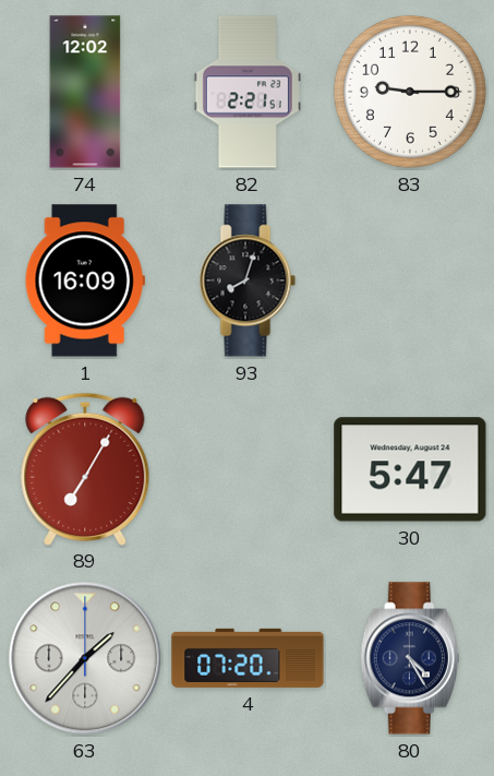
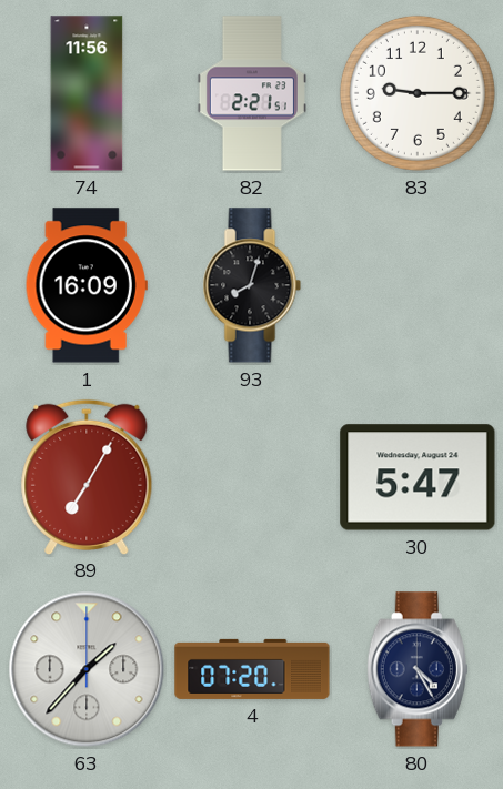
74: 12:02 -> 11:56
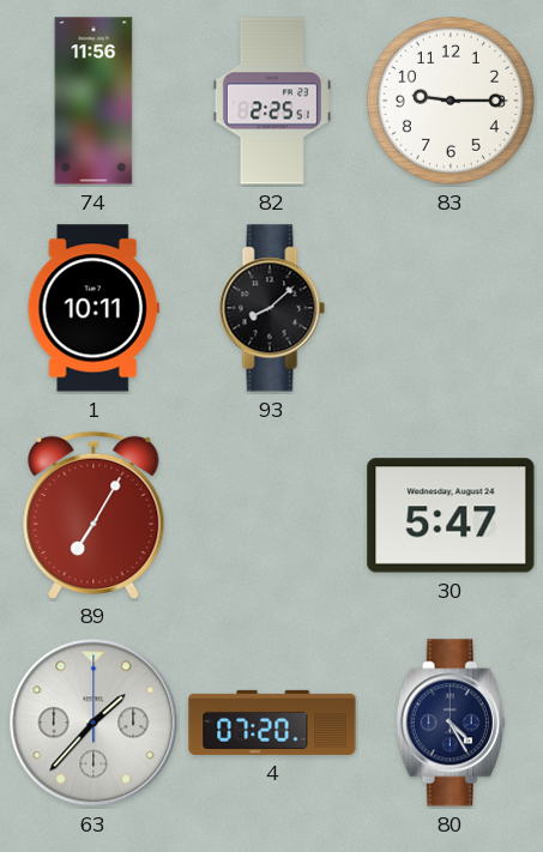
82: 2:21 -> 2:25
1: 16:09 -> 10:11
93: 8:03 -> 8:08
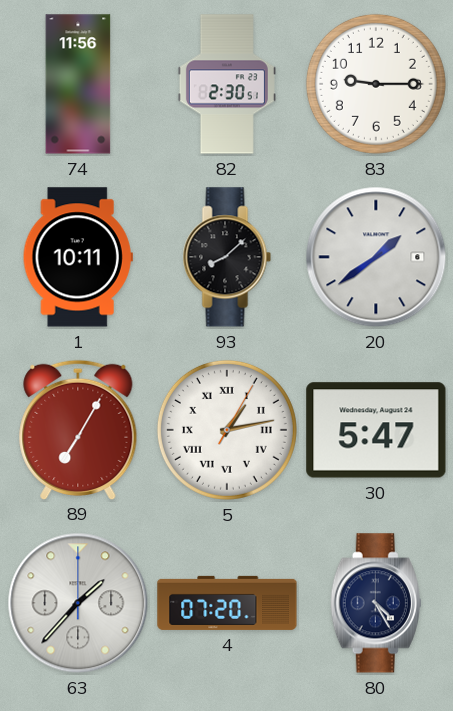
82: 2:25 -> 2:30
20: none -> 1:39
5: none -> 1:13
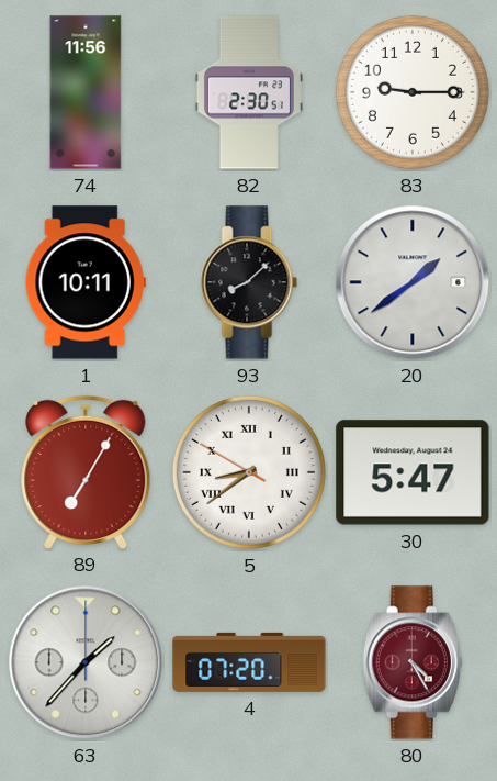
5: 1:13 -> 8:38
80 dial: navy -> burgundy
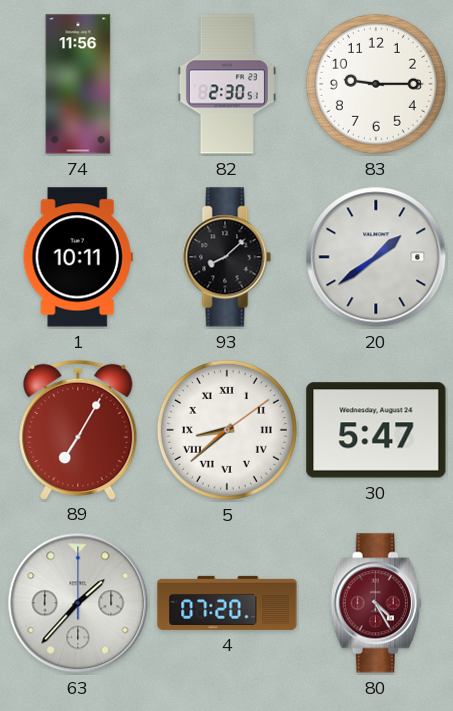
5: 8:38:50 -> 8:38:09
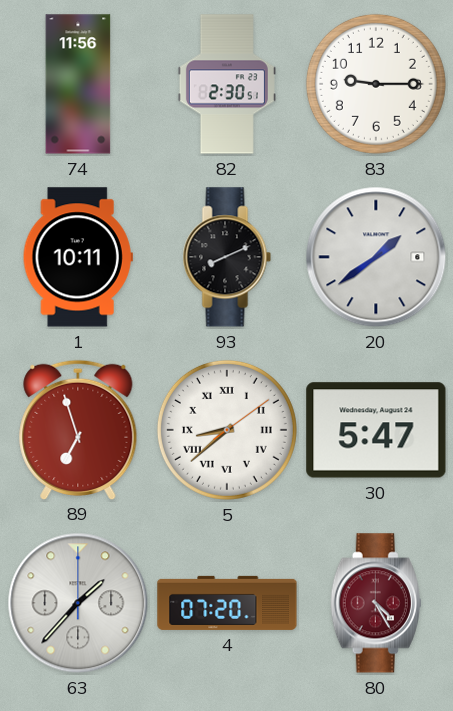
93: 8:08 -> 8:11
89: 7:05 -> 6:57
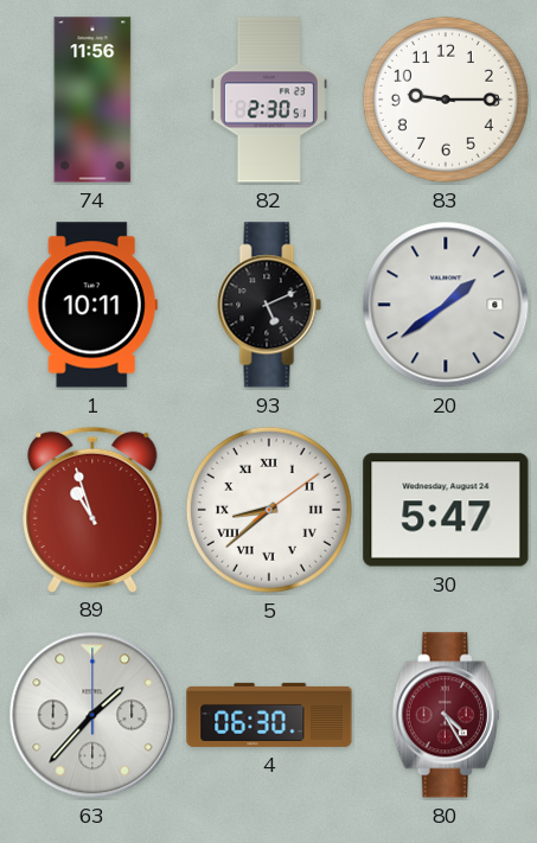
93: 8:11 -> 5:11
89: 6:57 -> 10:57
4: 07:20 -> 06:30
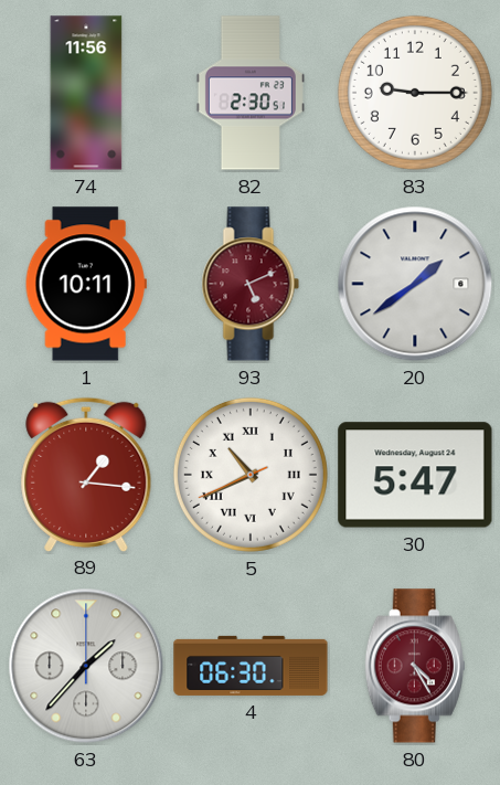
93 dial: black -> burgundy
89: 10:57 -> 1:16
5: 8:38 -> 10:40
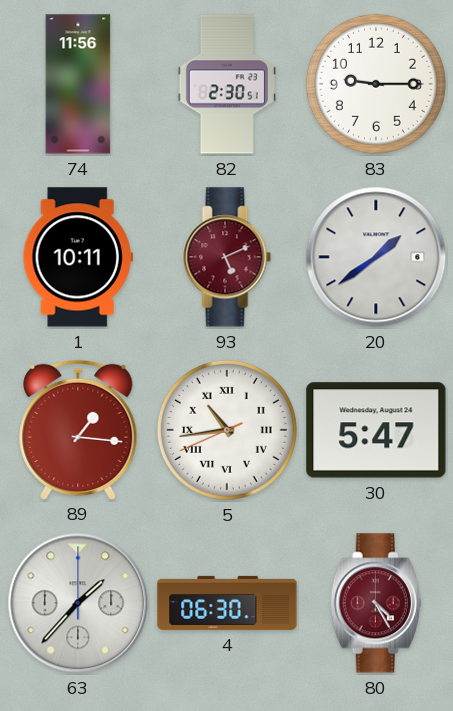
5: 10:40 -> 10:43
